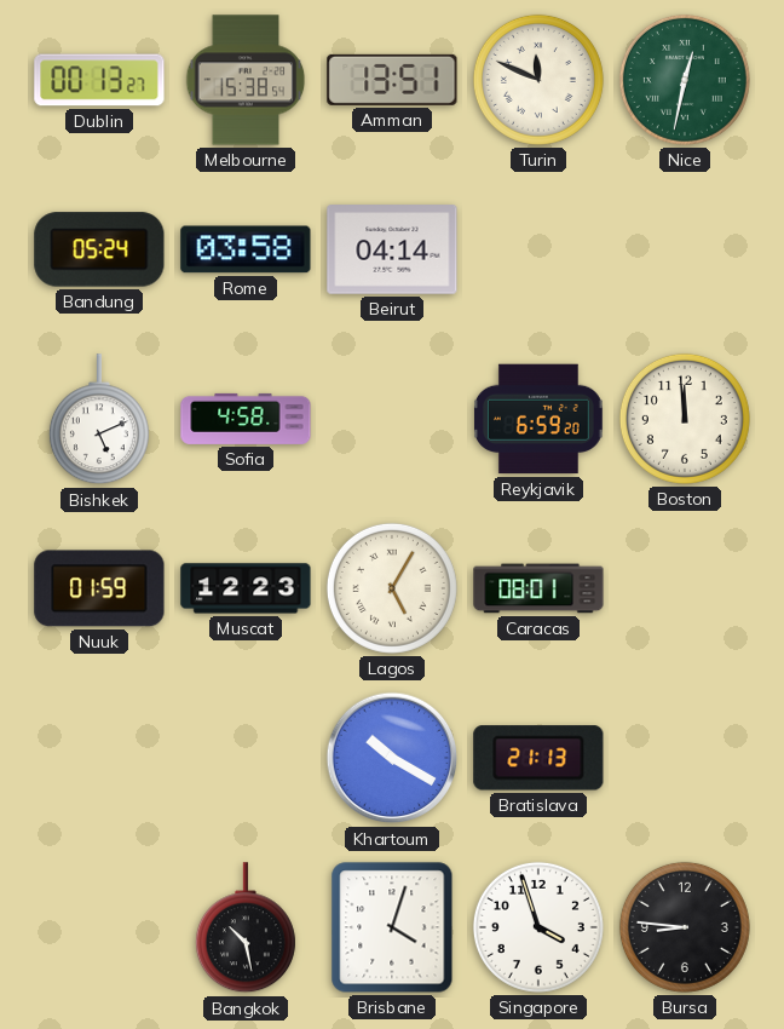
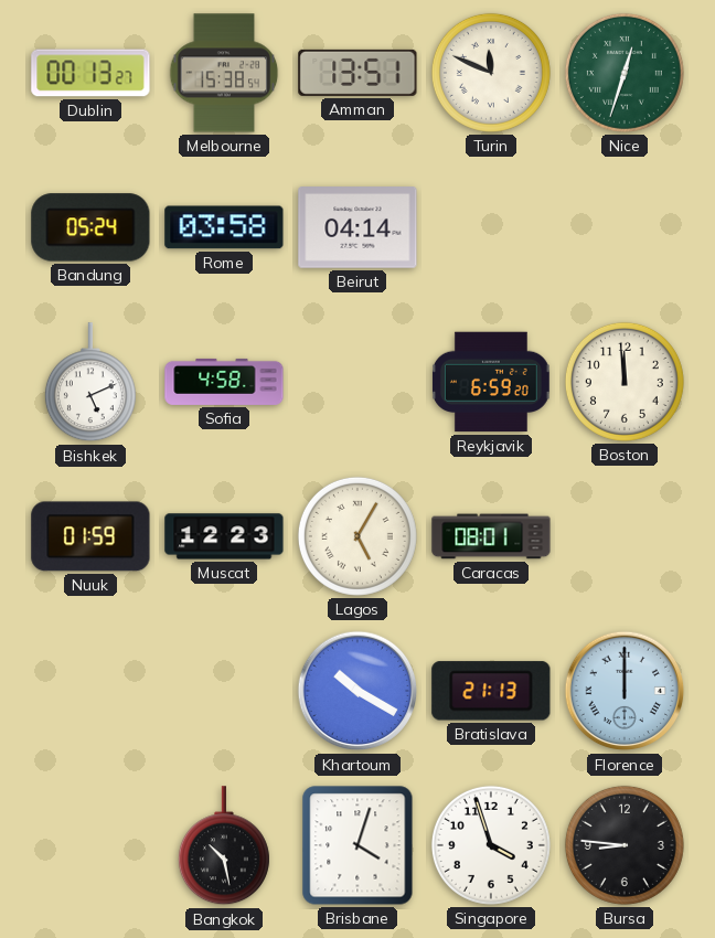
Nice: 12:32 -> 12:33
Florence: none -> 12:00
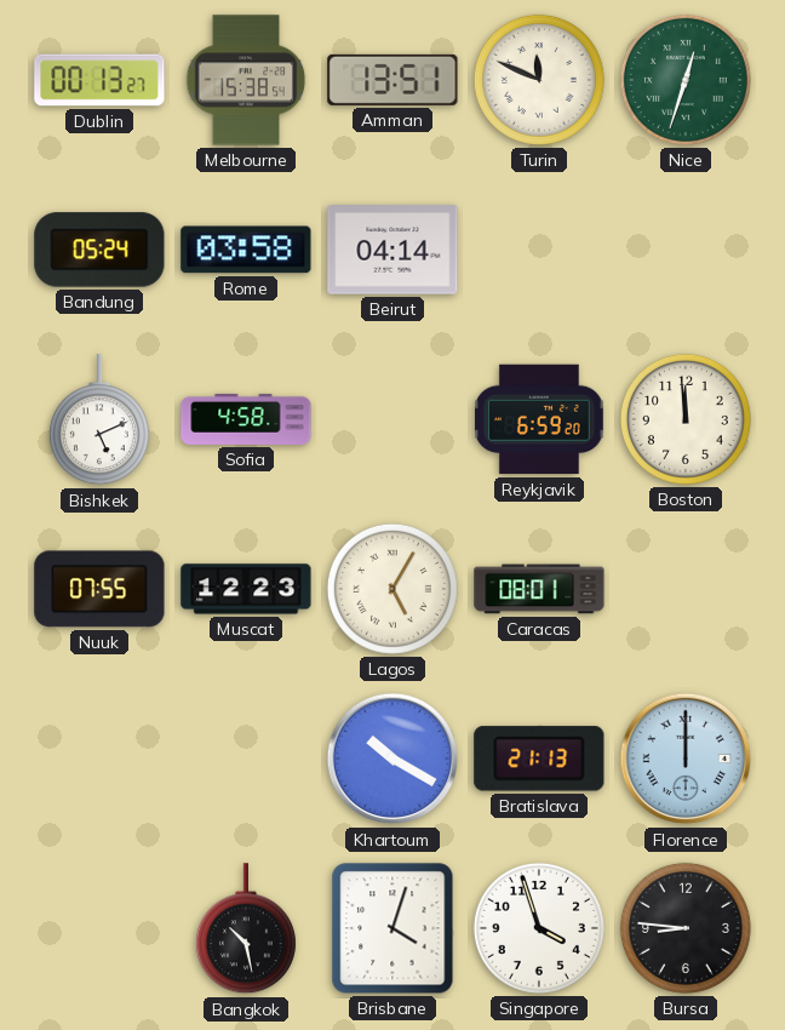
Nuuk: 01:59 -> 07:55
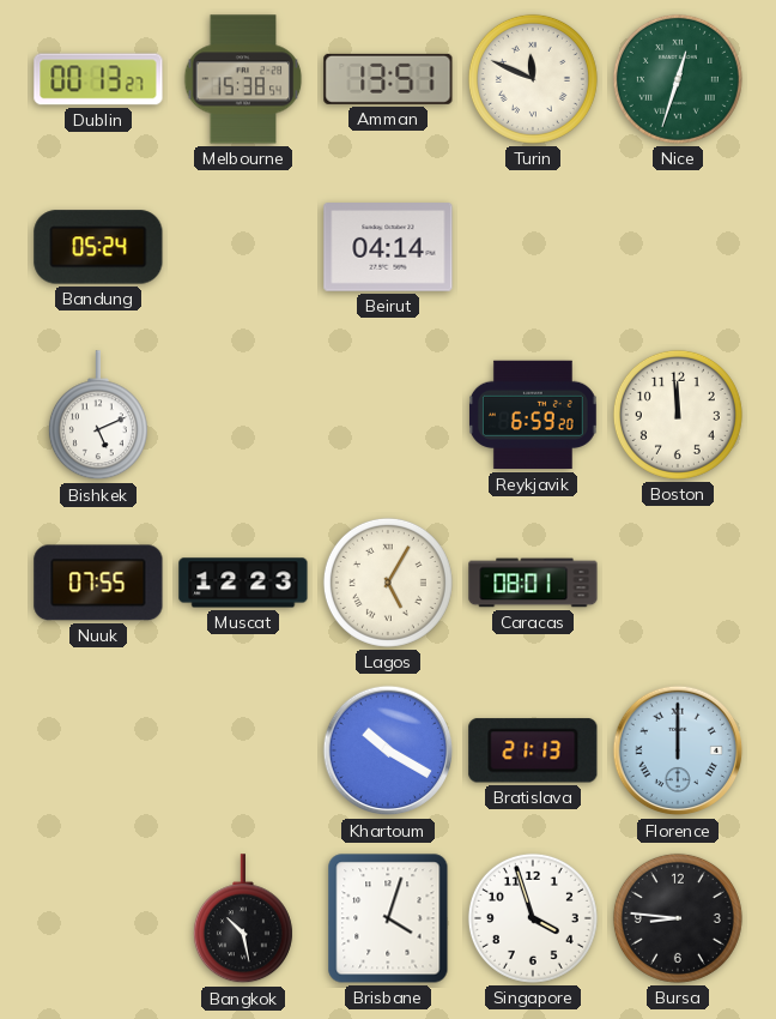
Rome: 03:58 -> none
Sofia: 4:58 -> none
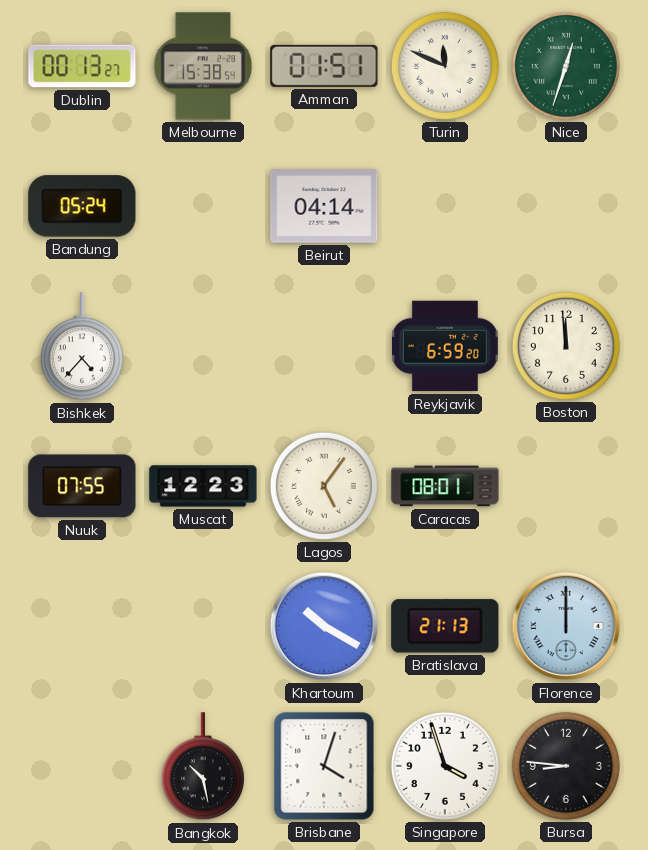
Amman: 13:51 -> 01:51
Bishkek: 5:11 -> 4:37
Lagos: 5:05 -> 5:06
